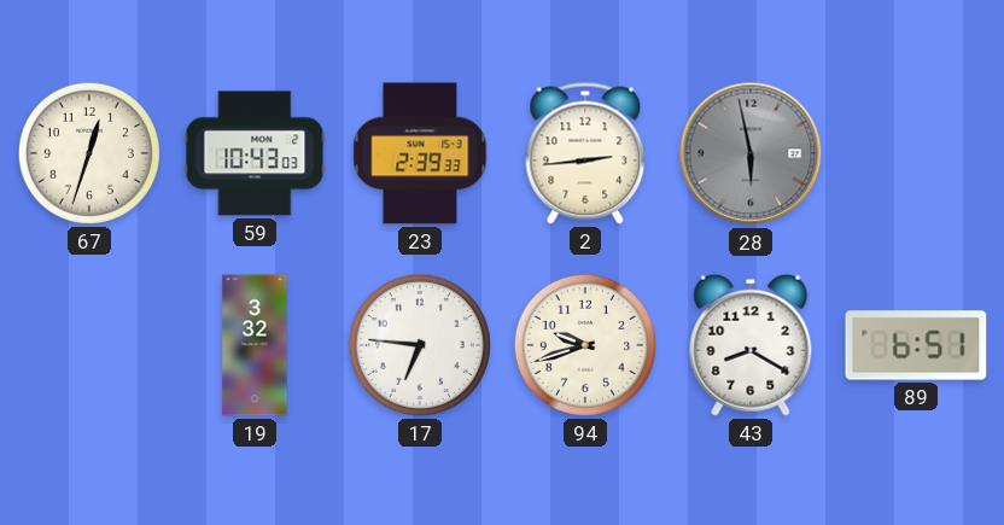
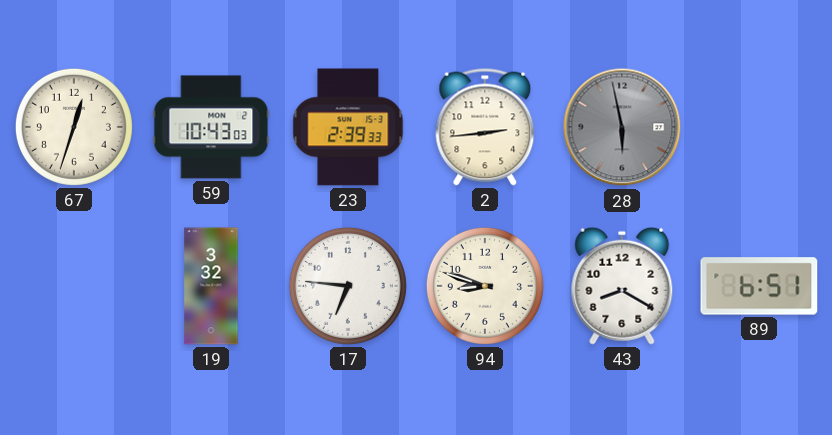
94: 9:42 -> 8:48
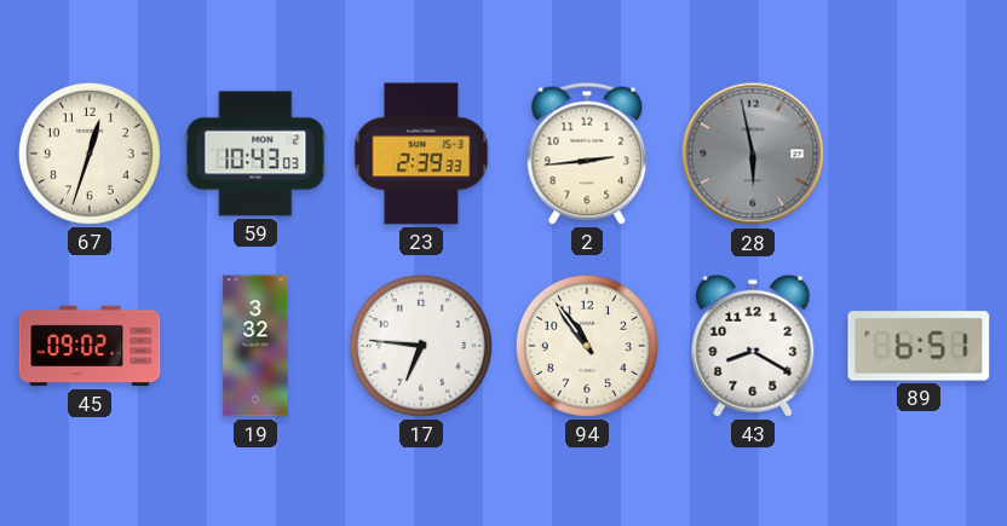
45: none -> 09:02
94: 8:48 -> 10:54
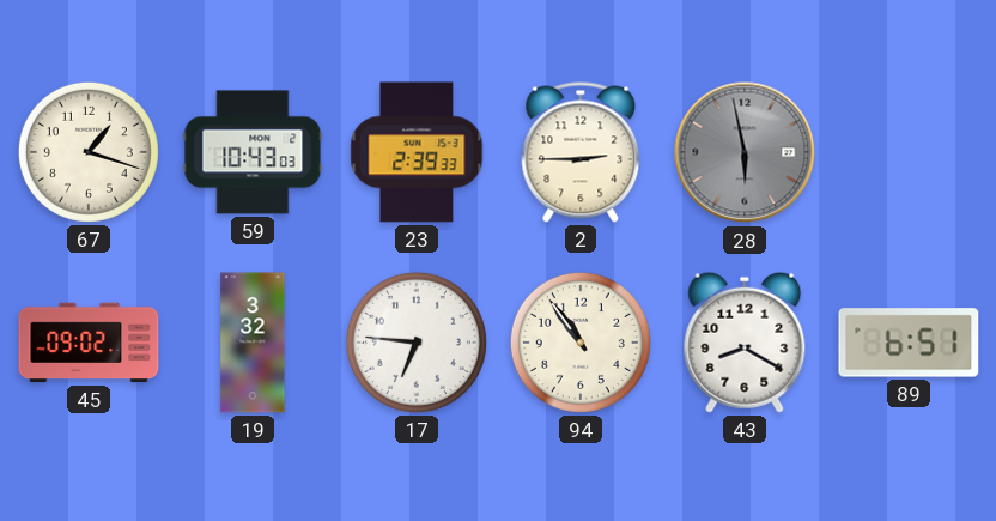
67: 12:33 -> 1:18
2: 2:44 -> 2:45
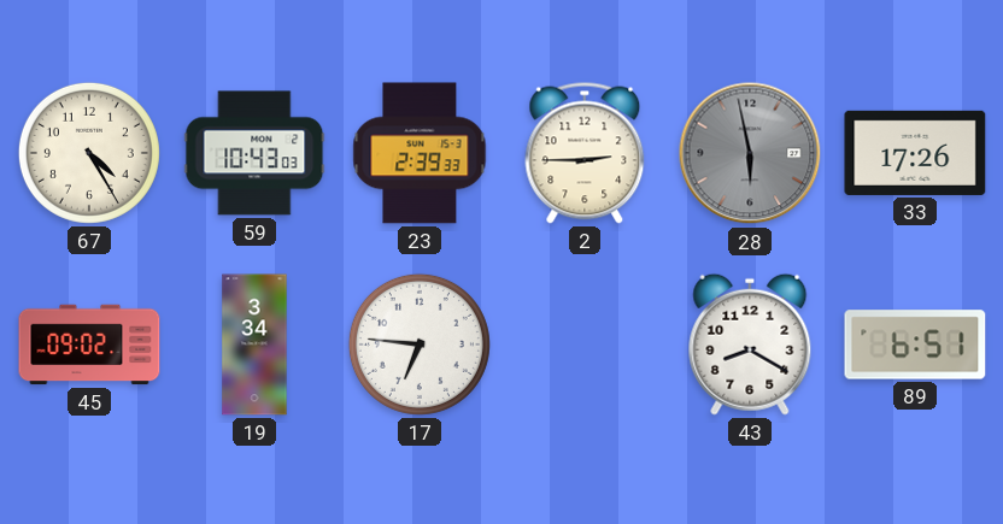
67: 1:18 -> 4:25
33: none -> 17:26
19: 3:32 -> 3:34
94: 10:54 -> none
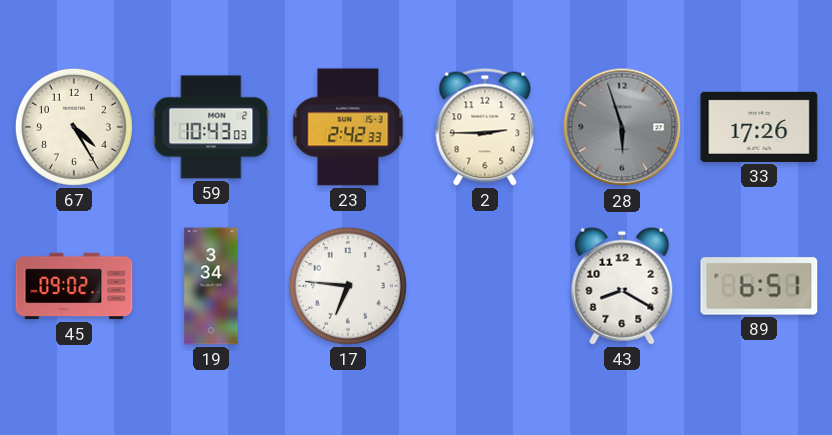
23: 2:39 -> 2:42
28: 5:58 -> 5:57
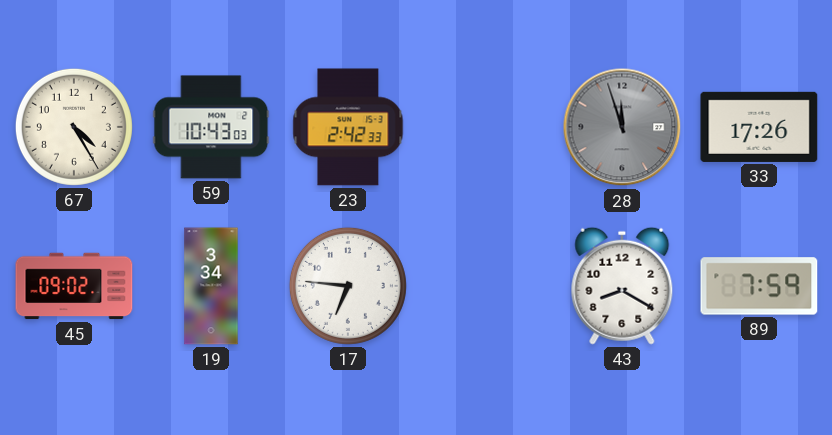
2: 2:45 -> none
28: 5:57 -> 11:57
89: 6:51 -> 7:59
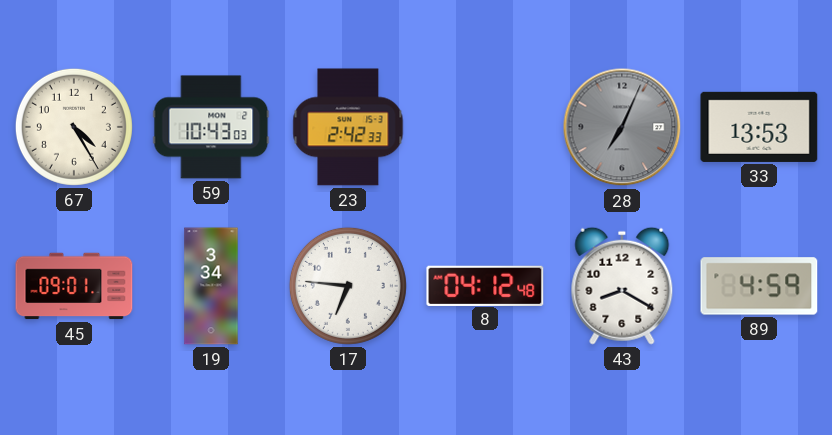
28: 11:57 -> 7:04
33: 17:26 -> 13:53
45: 09:02 -> 09:01
8: none -> 04:12
89: 7:59 -> 4:59
